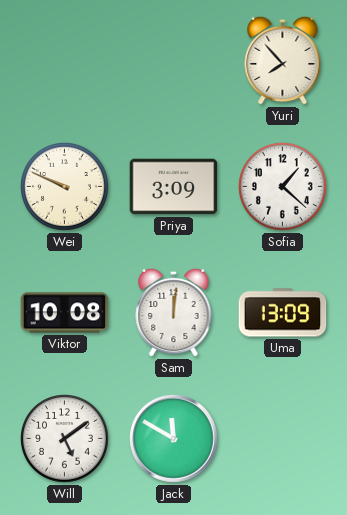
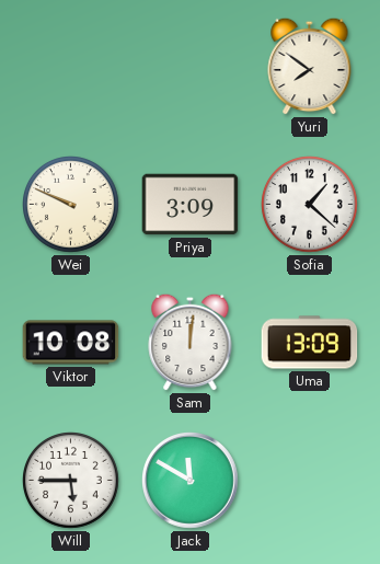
Yuri: 7:53 -> 7:51
Will: 5:09 -> 5:45
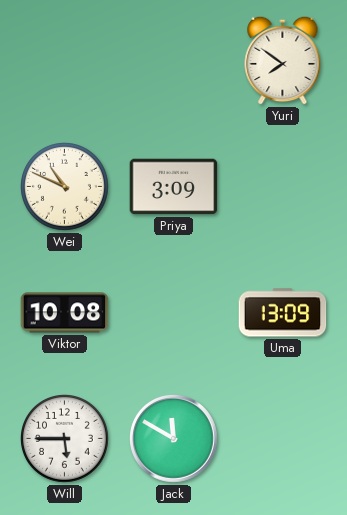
Wei: 9:49 -> 10:49
Sofia: 1:22 -> none
Sam: 12:01 -> none
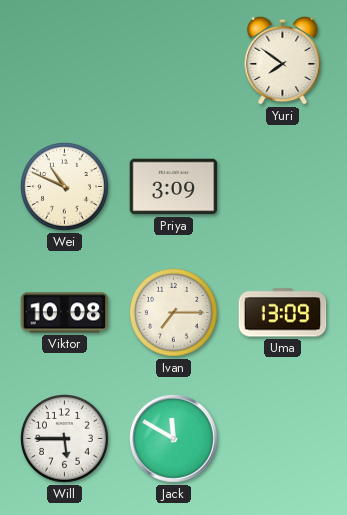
Ivan: none -> 7:15
